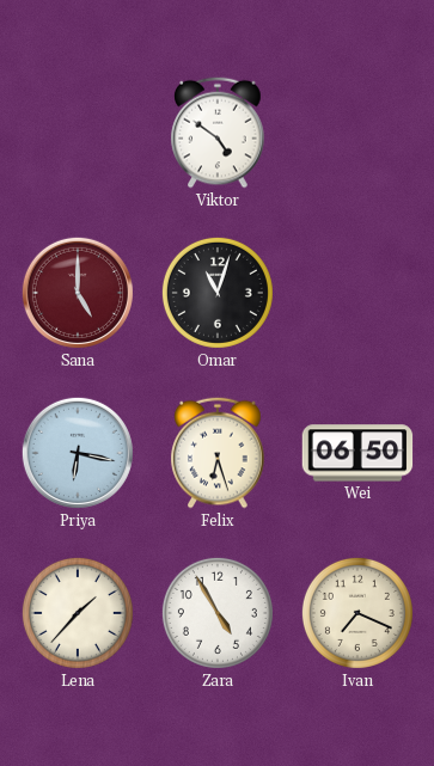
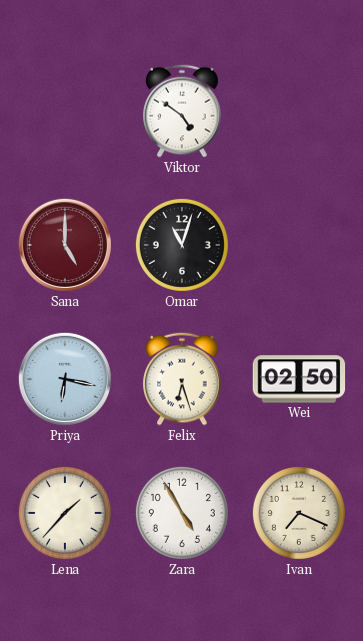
Wei: 06:50 -> 02:50
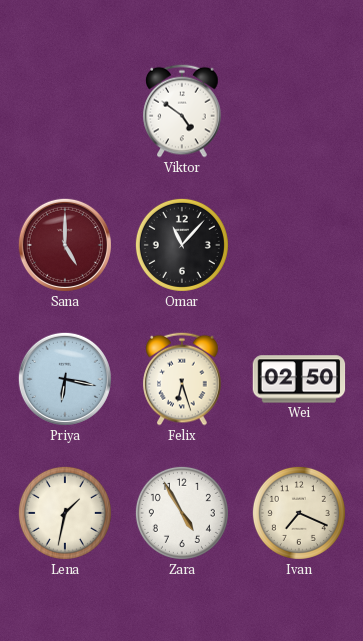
Omar: 11:03 -> 11:07
Lena: 1:37 -> 1:32
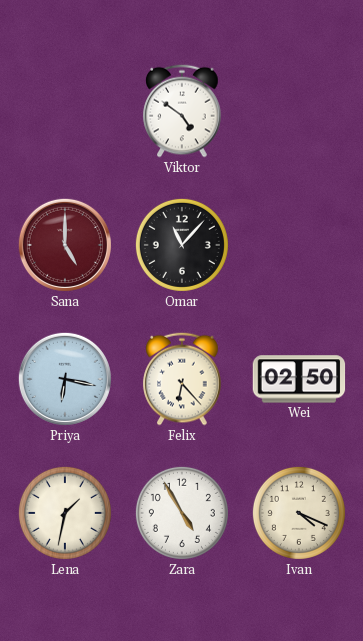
Felix: 6:27 -> 6:23
Ivan: 7:19 -> 4:19
